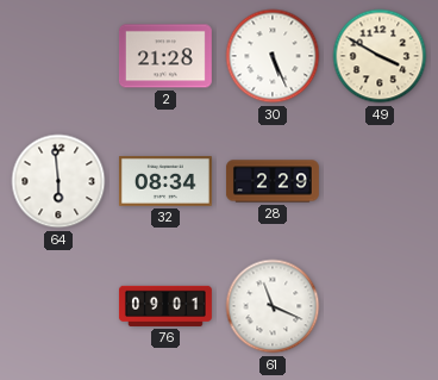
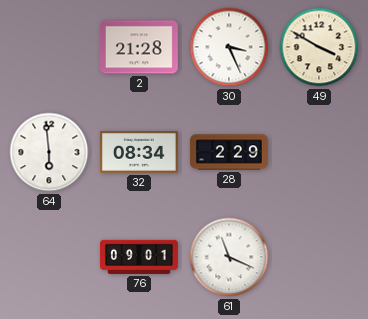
30: 5:26 -> 3:26
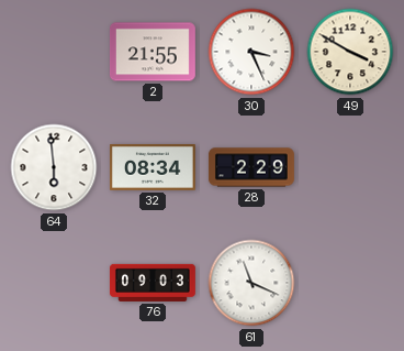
2: 21:28 -> 21:55
76: 09:01 -> 09:03
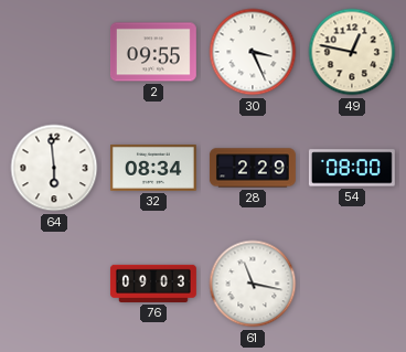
2: 21:55 -> 09:55
49: 3:50 -> 12:47
54: none -> 08:00
61: 11:19 -> 11:17
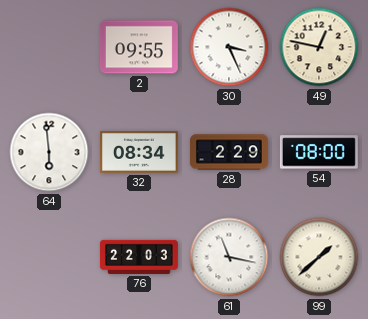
76: 09:03 -> 22:03
99: none -> 1:38
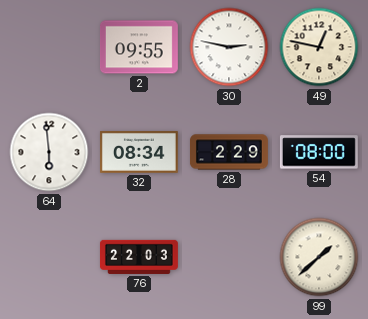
30: 3:26 -> 2:47
61: 11:17 -> none
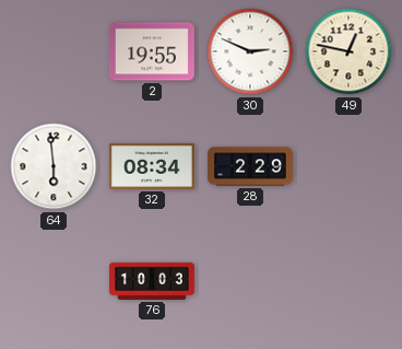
2: 09:55 -> 19:55
30: 2:47 -> 2:49
54: 08:00 -> none
76: 22:03 -> 10:03
99: 1:38 -> none
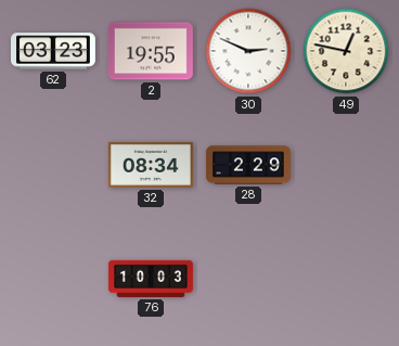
62: none -> 03:23
64: 5:59 -> none
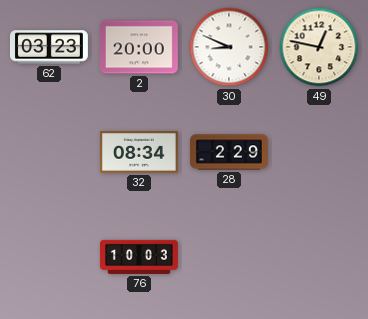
2: 19:55 -> 20:00
30: 2:49 -> 8:49
